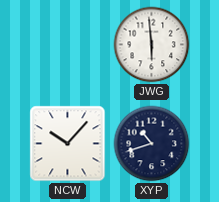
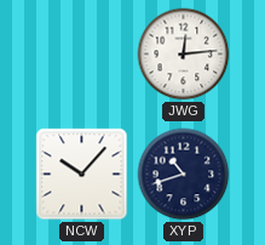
JWG: 5:59 -> 12:14
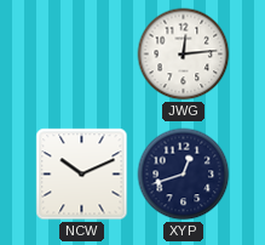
NCW: 10:07 -> 10:11
XYP: 10:42 -> 12:42
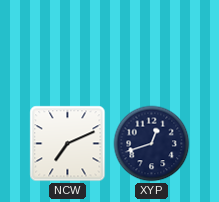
JWG: 12:14 -> none
NCW: 10:11 -> 7:11
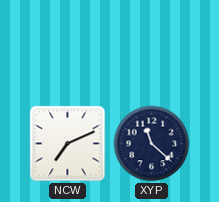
XYP: 12:42 -> 11:22
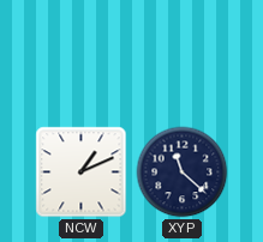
NCW: 7:11 -> 1:11
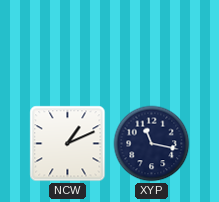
XYP: 11:22 -> 11:17
